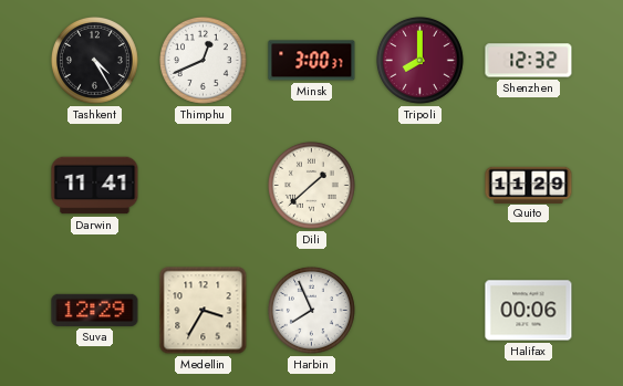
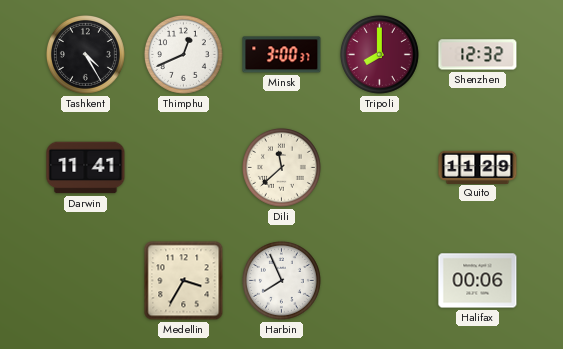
Dili: 1:38 -> 11:38
Suva: 12:29 -> none
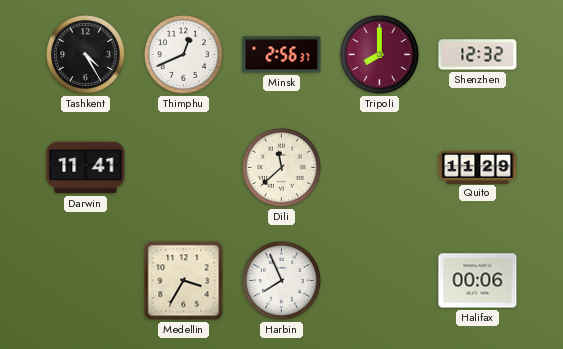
Minsk: 3:00 -> 2:56
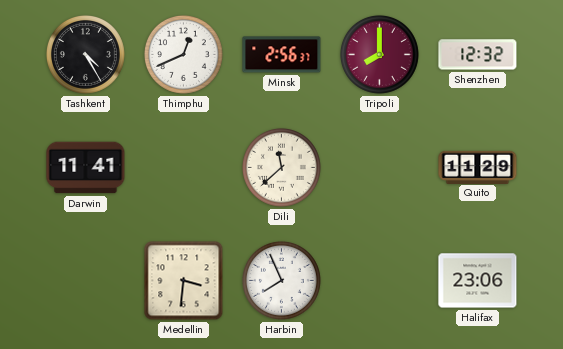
Medellin: 3:35 -> 3:31
Halifax: 00:06 -> 23:06
